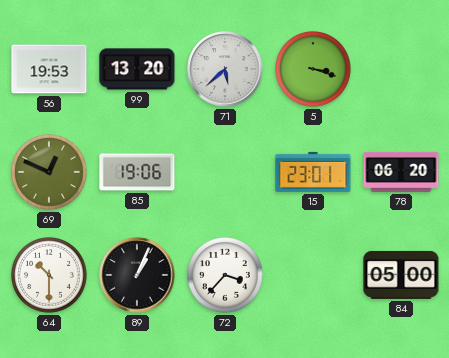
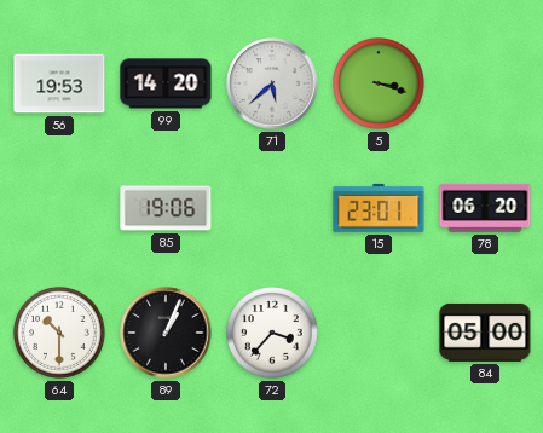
99: 13:20 -> 14:20
69: 12:49 -> none
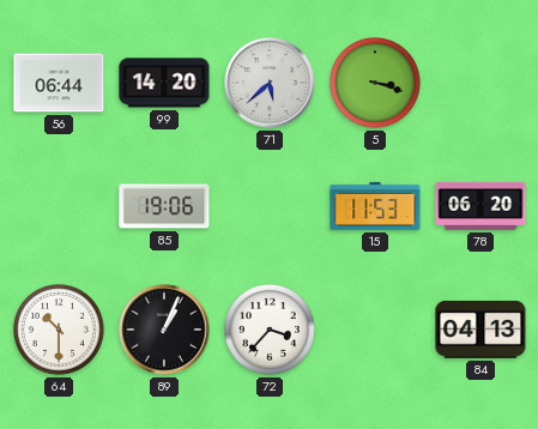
56: 19:53 -> 06:44
15: 23:01 -> 11:53
84: 05:00 -> 04:13
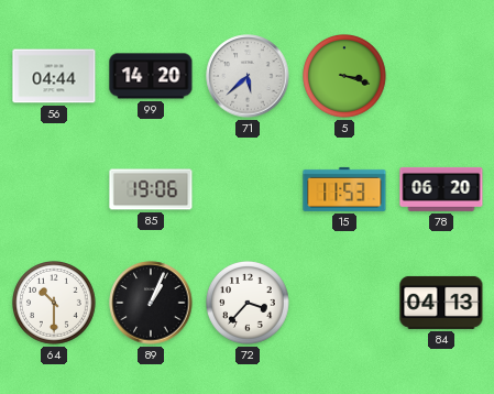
56: 06:44 -> 04:44
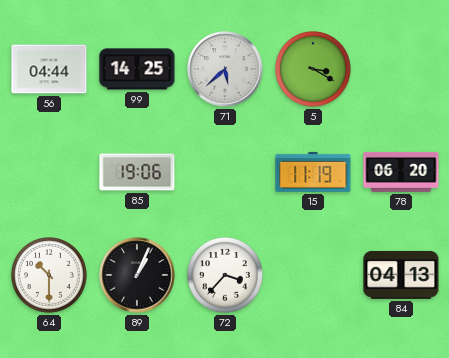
99: 14:20 -> 14:25
5: 3:18 -> 3:20
15: 11:53 -> 11:19
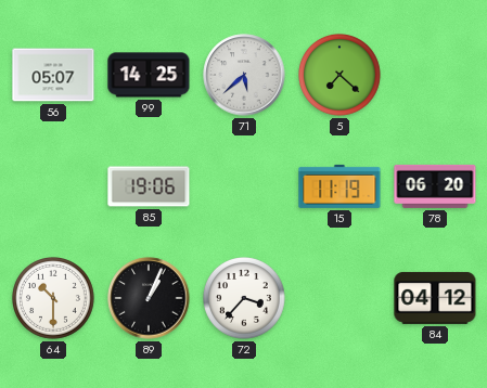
56: 04:44 -> 05:07
5: 3:20 -> 7:22
84: 04:13 -> 04:12
